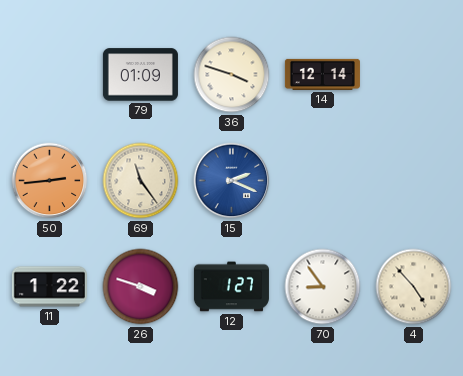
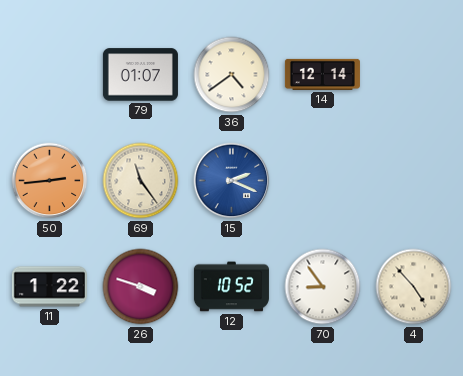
79: 01:09 -> 01:07
36: 3:48 -> 4:39
12: 1:27 -> 10:52
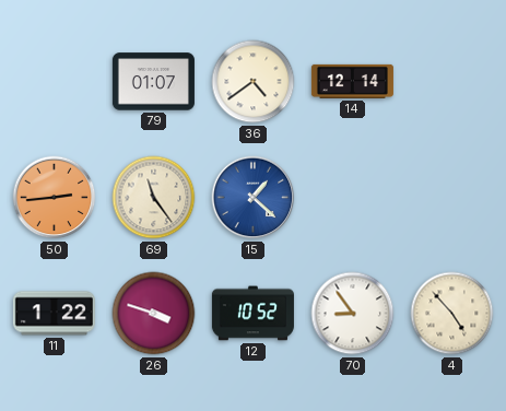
15: 2:19 -> 1:22
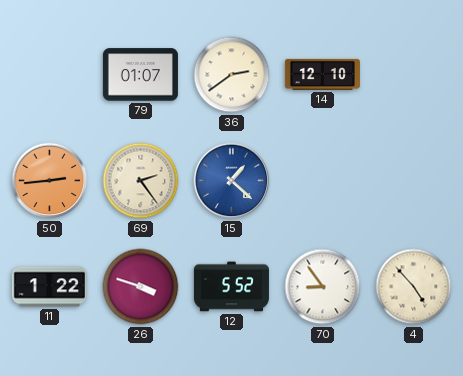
36: 4:39 -> 2:39
14: 12:14 -> 12:10
69: 11:24 -> 2:24
12: 10:52 -> 5:52
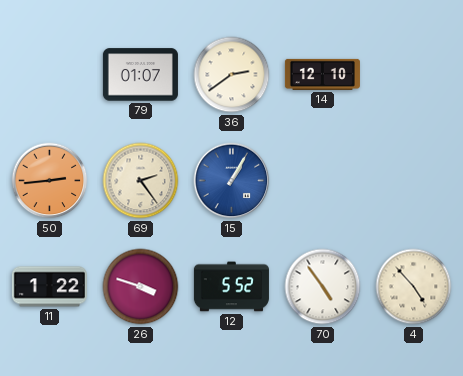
15: 1:22 -> 1:05
70: 8:54 -> 4:54
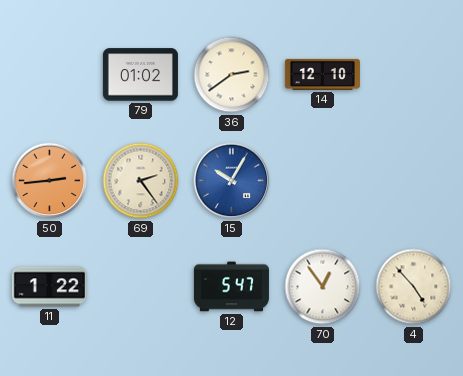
79: 01:07 -> 01:02
15: 1:05 -> 10:05
26: 3:48 -> none
12: 5:52 -> 5:47
70: 4:54 -> 12:54
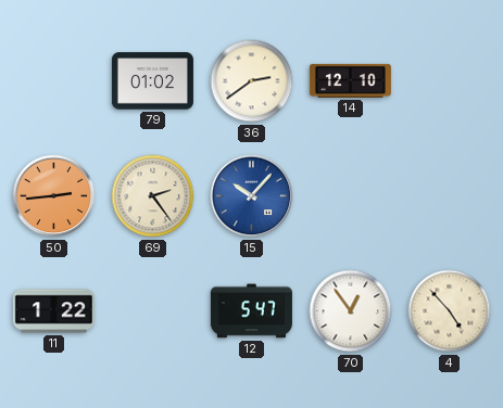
15: 10:05 -> 10:07
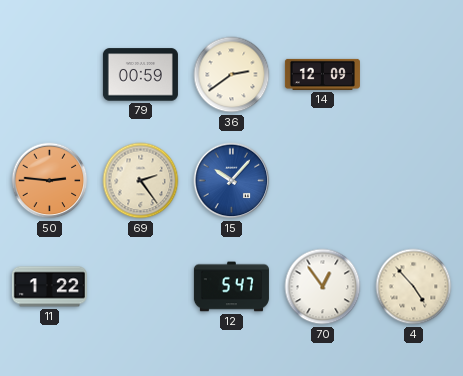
79: 01:02 -> 00:59
14: 12:10 -> 12:09
50: 2:44 -> 2:46
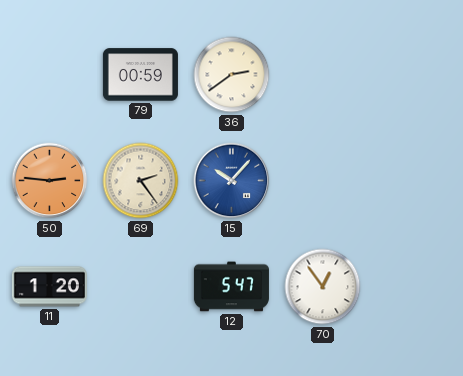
14: 12:09 -> none
11: 1:22 -> 1:20
4: 4:53 -> none
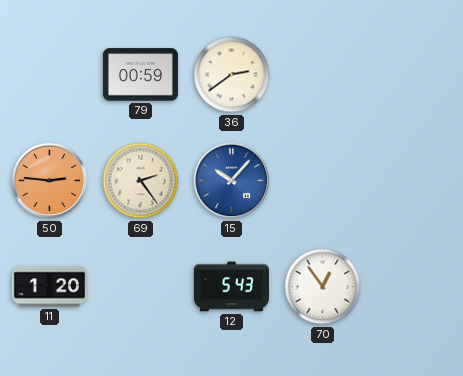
12: 5:47 -> 5:43
